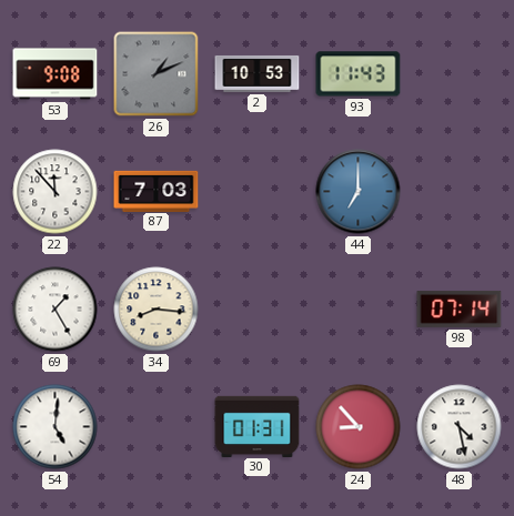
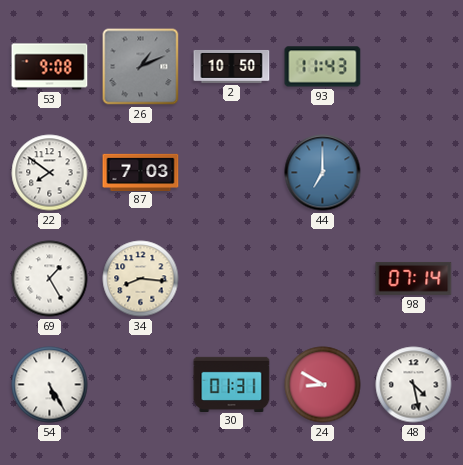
2: 10:53 -> 10:50
22: 11:53 -> 7:51
54: 5:01 -> 5:25
24: 8:53 -> 8:50
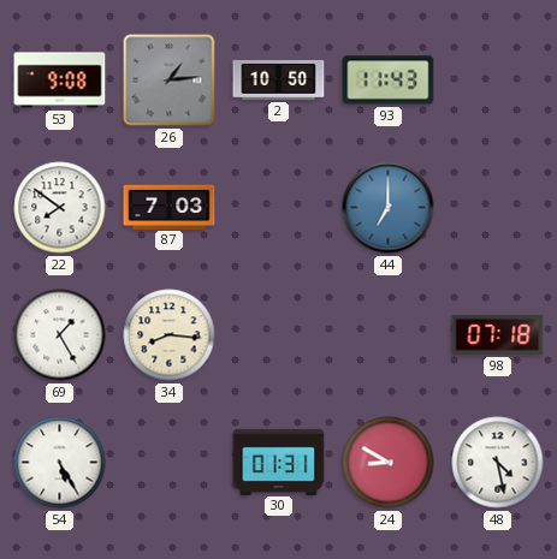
26: 1:11 -> 1:14
98: 07:14 -> 07:18
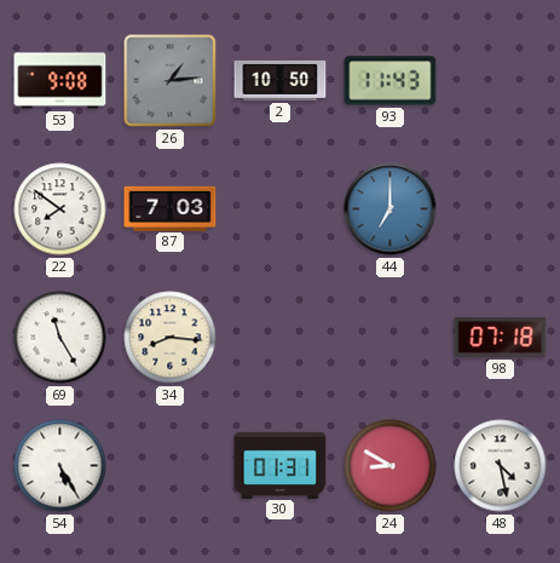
69: 1:25 -> 11:25
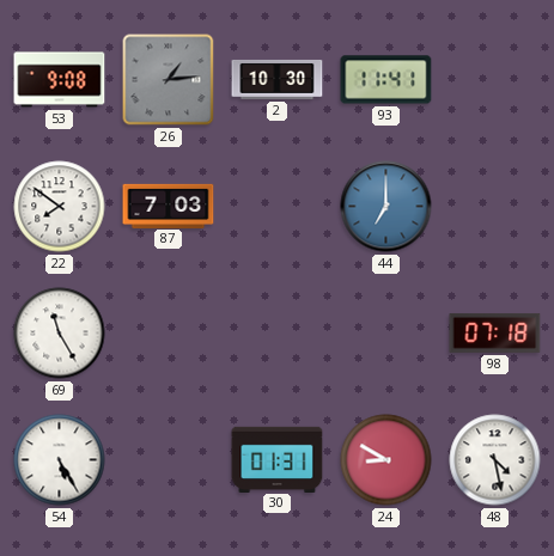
2: 10:50 -> 10:30
93: 11:43 -> 11:41
34: 8:16 -> none
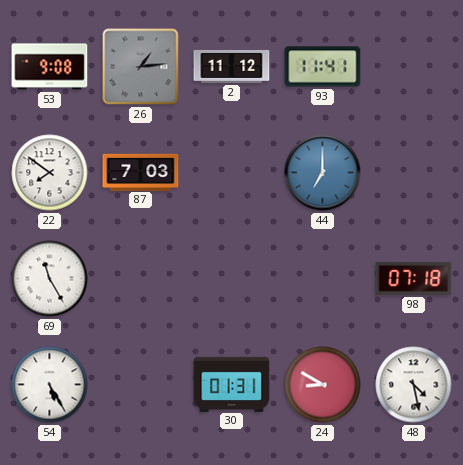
2: 10:30 -> 11:12
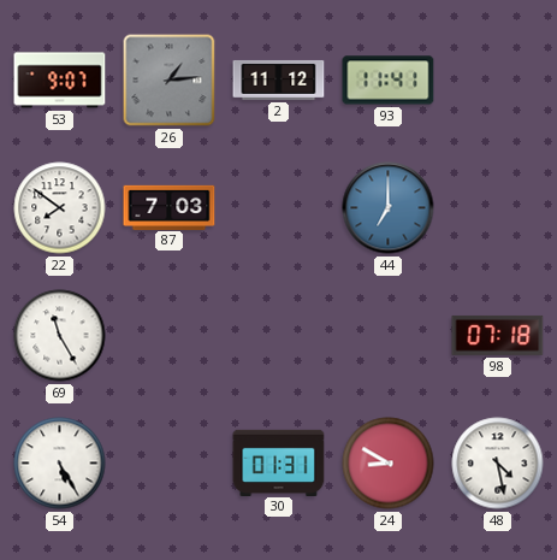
53: 9:08 -> 9:07
